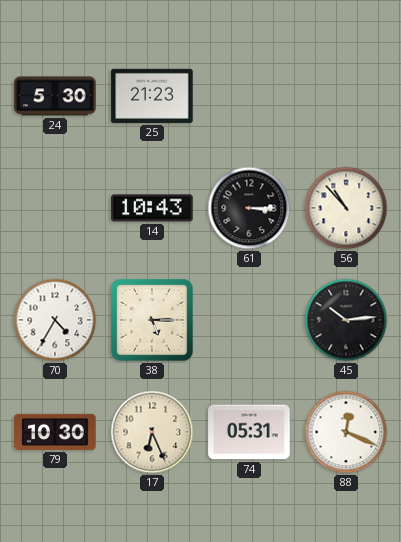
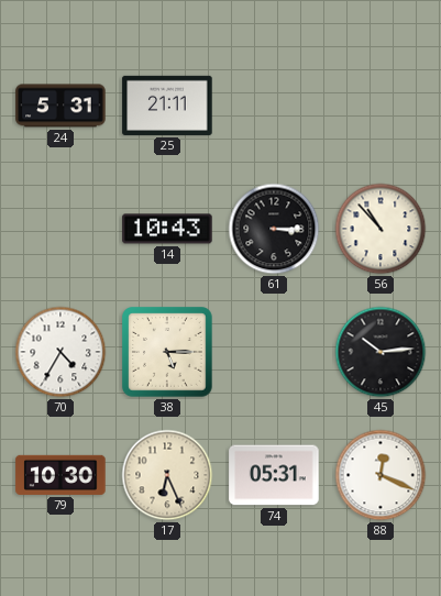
24: 5:30 -> 5:31
25: 21:23 -> 21:11
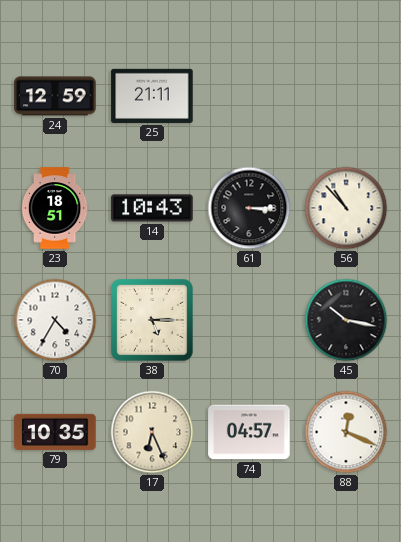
24: 5:31 -> 12:59
23: none -> 18:51
45: 10:14 -> 10:17
79: 10:30 -> 10:35
74: 05:31 -> 04:57
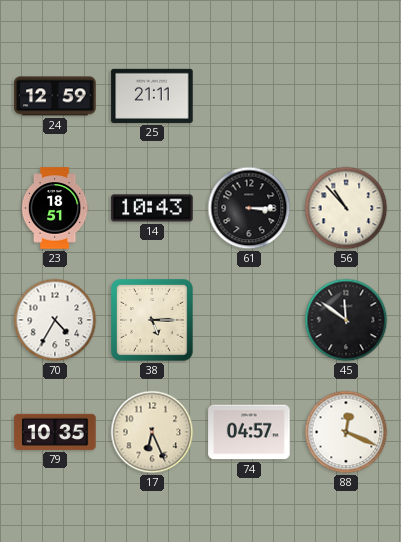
45: 10:17 -> 11:51
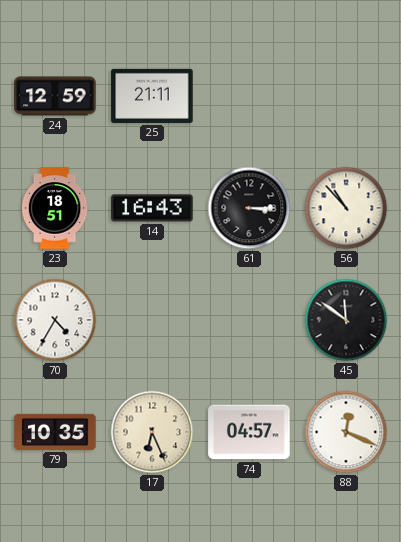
14: 10:43 -> 16:43
38: 5:15 -> none
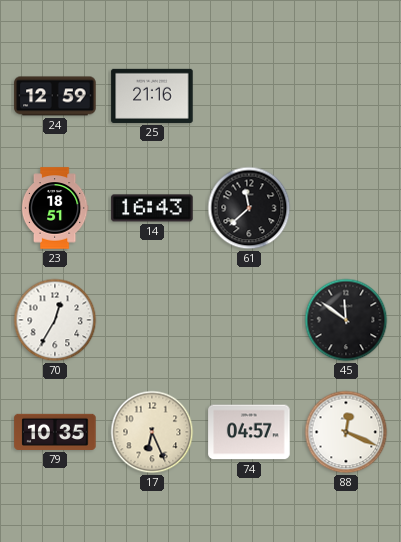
25: 21:11 -> 21:16
61: 3:15 -> 11:38
56: 10:53 -> none
70: 4:35 -> 12:35
